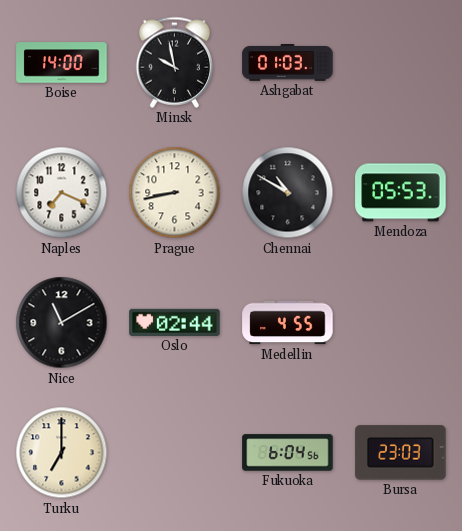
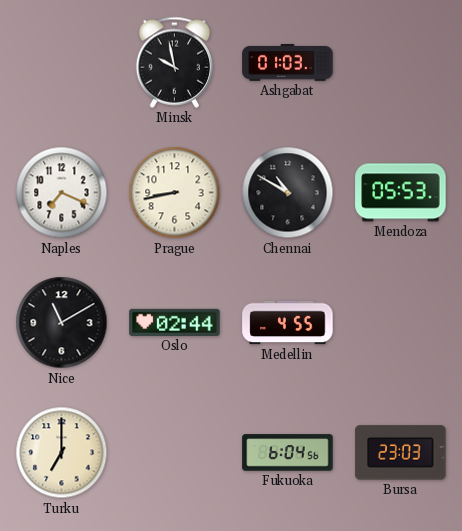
Boise: 14:00 -> none
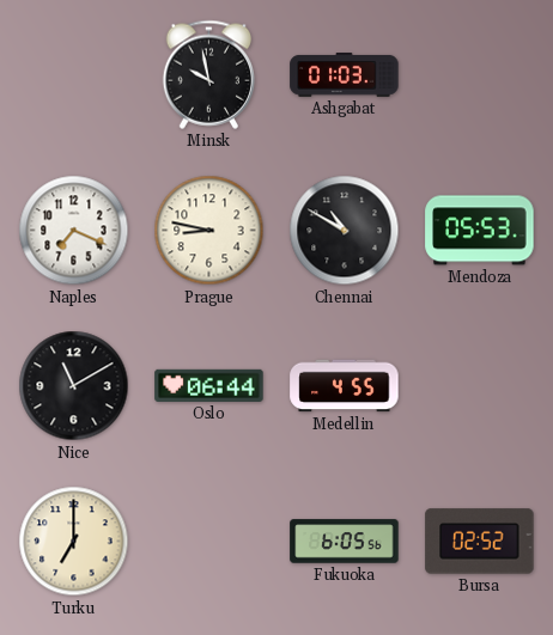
Prague: 8:43 -> 8:47
Oslo: 02:44 -> 06:44
Fukuoka: 6:04 -> 6:05
Bursa: 23:03 -> 02:52
